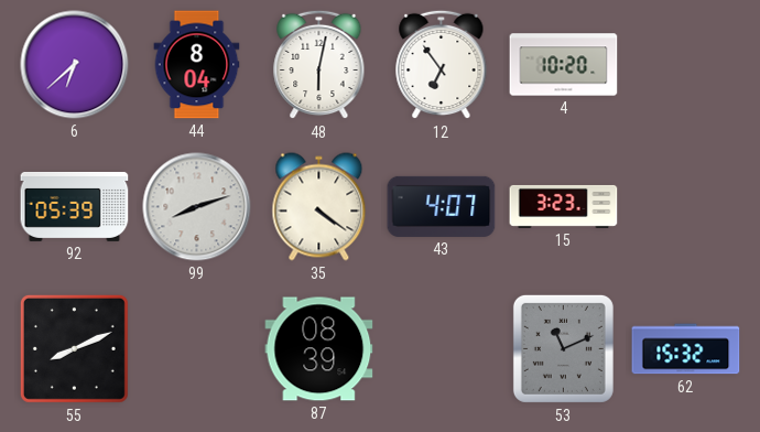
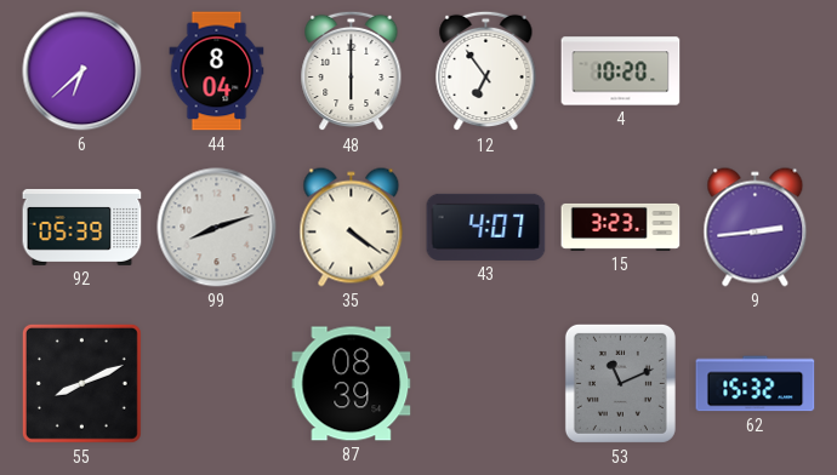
48: 6:02 -> 6:00
9: none -> 2:44
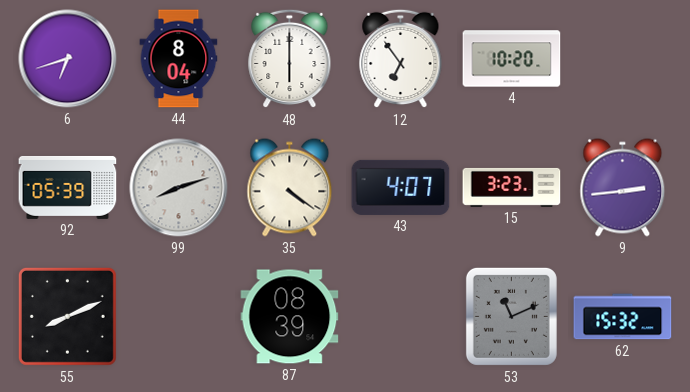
6: 6:38 -> 6:42
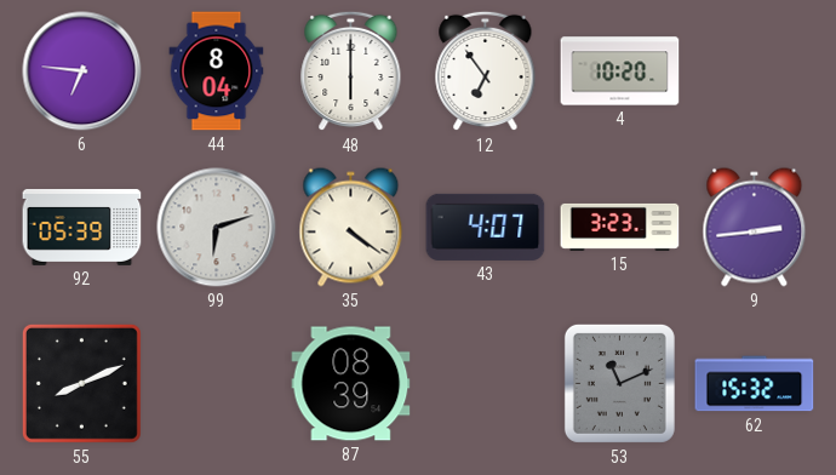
6: 6:42 -> 6:46
99: 8:12 -> 6:12
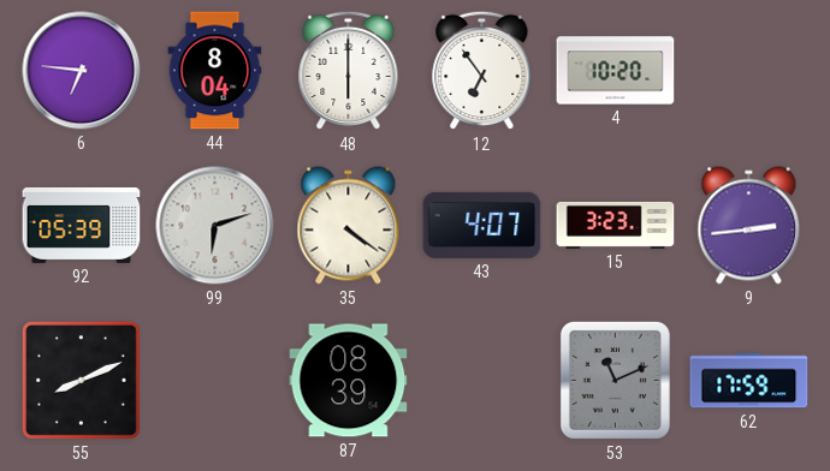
62: 15:32 -> 17:59
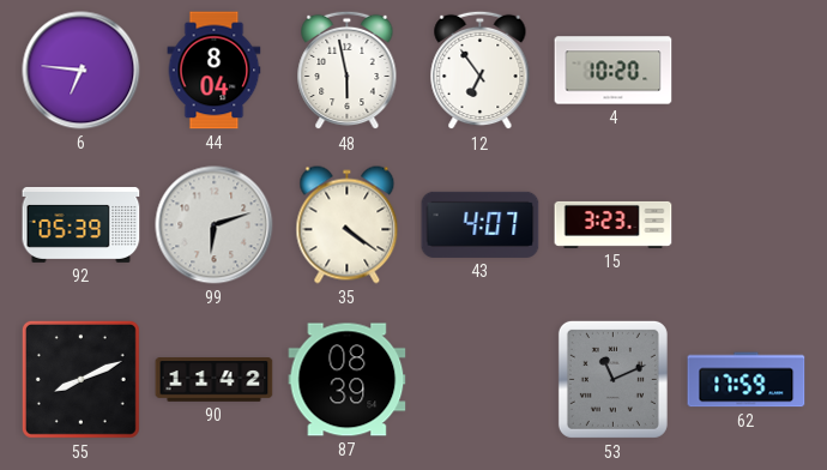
48: 6:00 -> 5:58
9: 2:44 -> none
90: none -> 11:42
